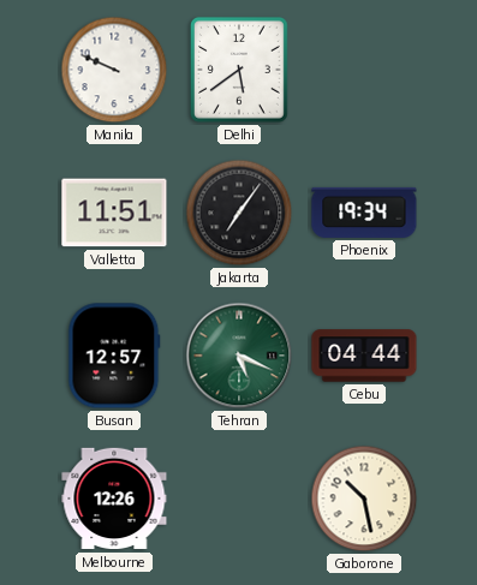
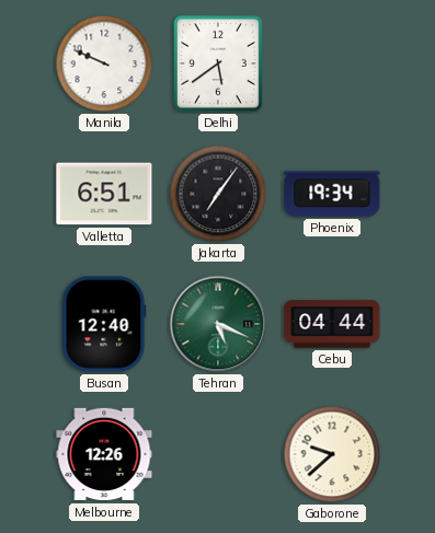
Valletta: 11:51 -> 6:51
Busan: 12:57 -> 12:40
Gaborone: 10:28 -> 9:38
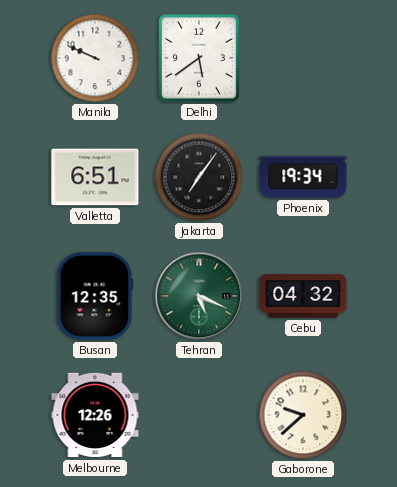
Busan: 12:40 -> 12:35
Cebu: 04:44 -> 04:32
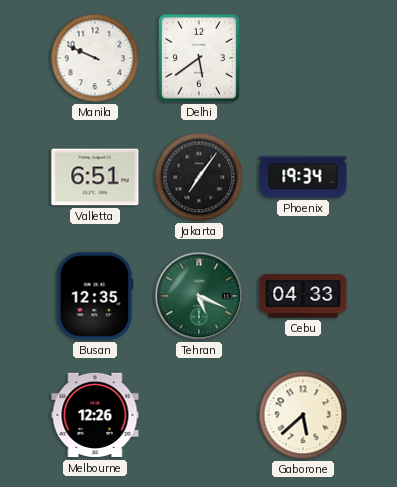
Cebu: 04:32 -> 04:33
Gaborone: 9:38 -> 5:38
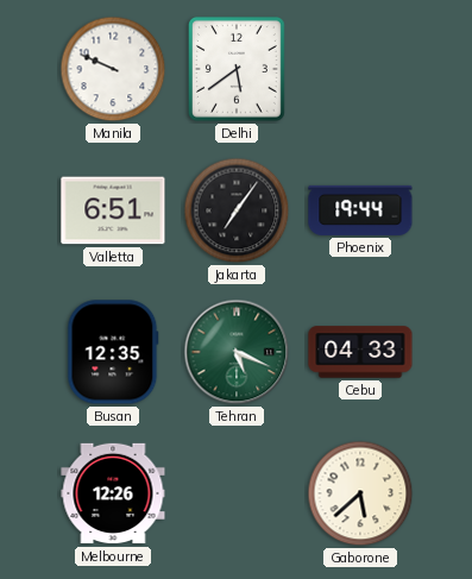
Phoenix: 19:34 -> 19:44
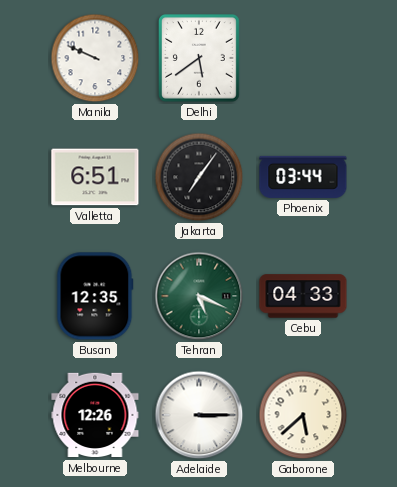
Phoenix: 19:44 -> 03:44
Adelaide: none -> 3:15
